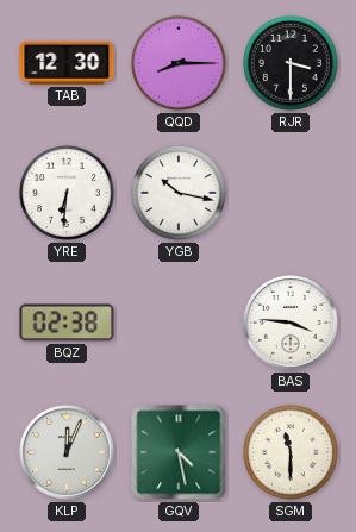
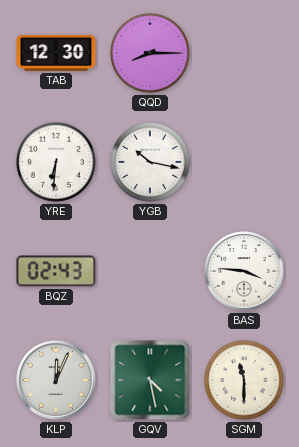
RJR: 3:30 -> none
BQZ: 02:38 -> 02:43
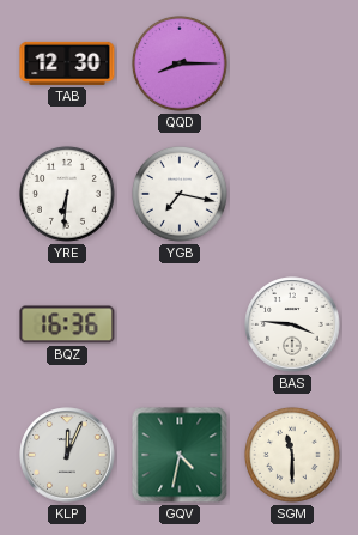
YGB: 10:17 -> 7:17
BQZ: 02:43 -> 16:36
GQV: 4:28 -> 4:32
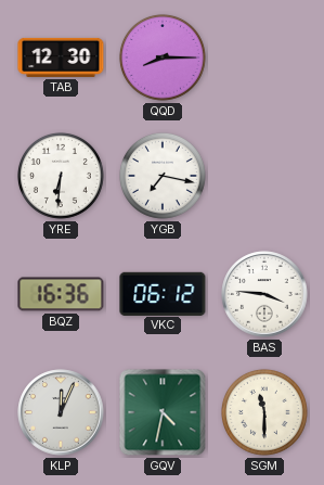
VKC: none -> 06:12
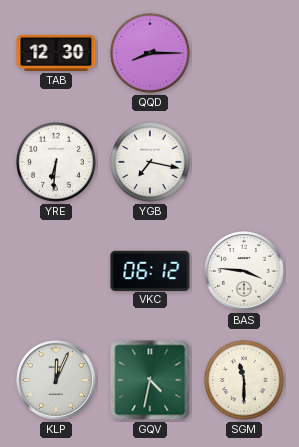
BQZ: 16:36 -> none
